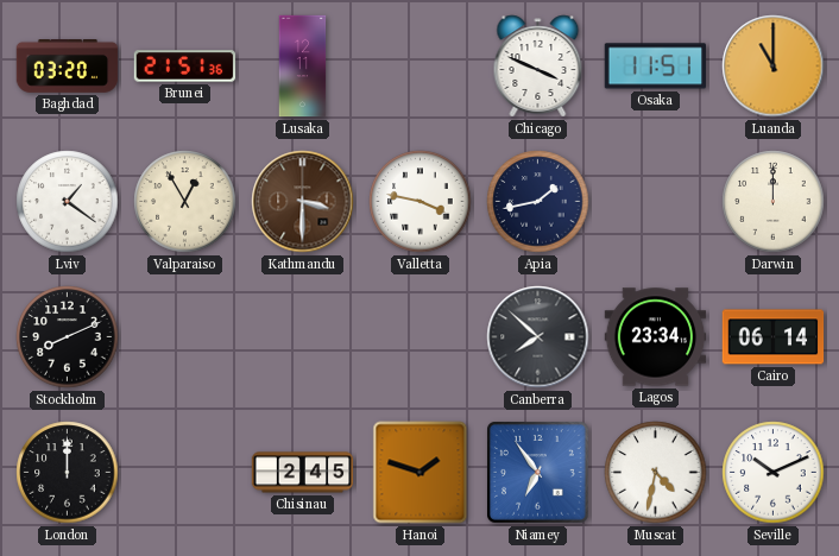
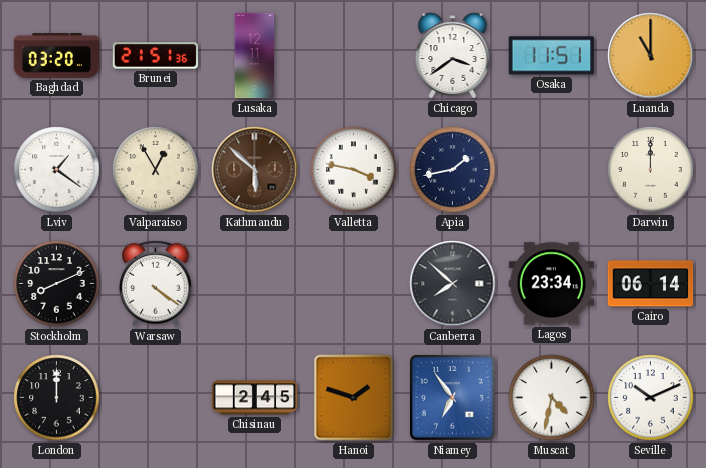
Chicago: 3:49 -> 3:39
Kathmandu: 3:30 -> 5:52
Warsaw: none -> 4:21
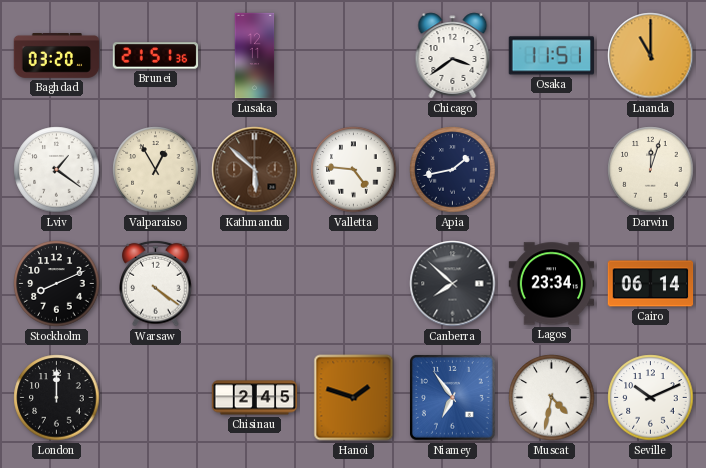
Valletta: 3:47 -> 4:46
Darwin: 12:00 -> 12:03
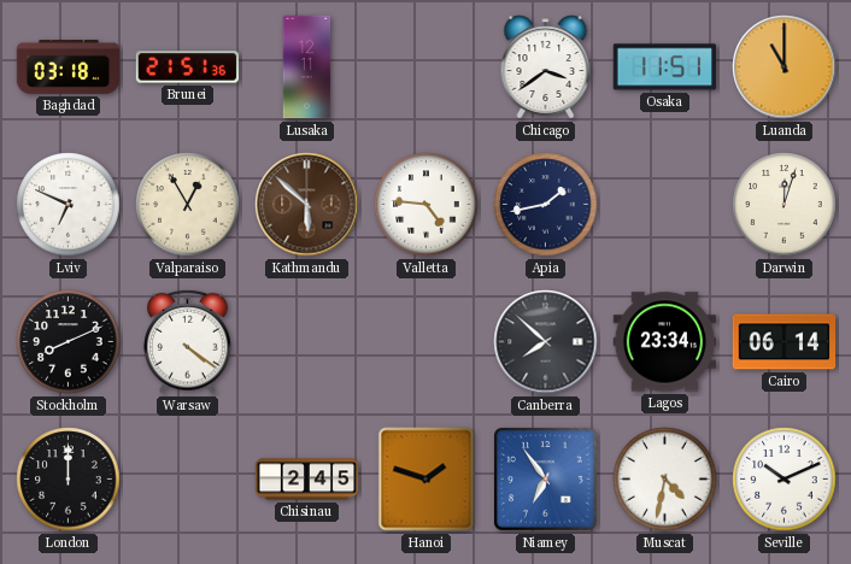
Baghdad: 03:20 -> 03:18
Lviv: 1:21 -> 6:49
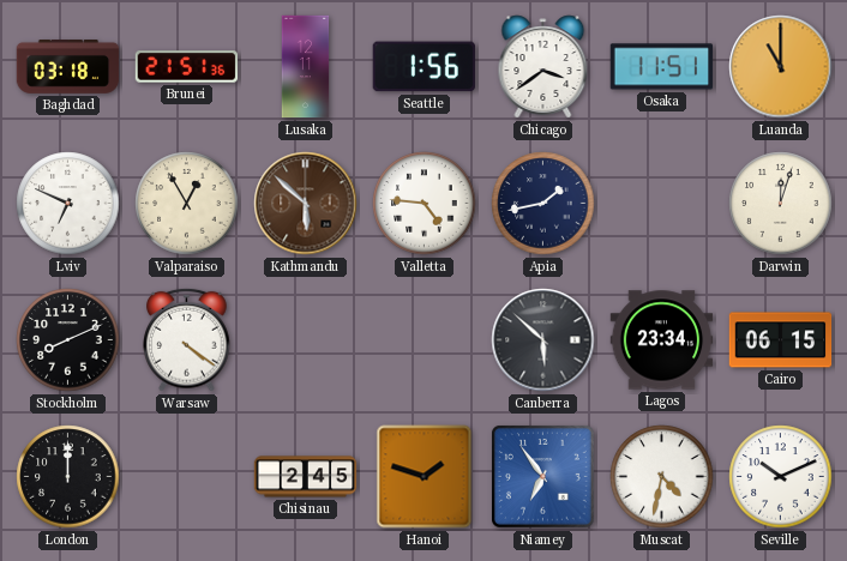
Seattle: none -> 1:56
Canberra: 7:52 -> 5:52
Cairo: 06:14 -> 06:15
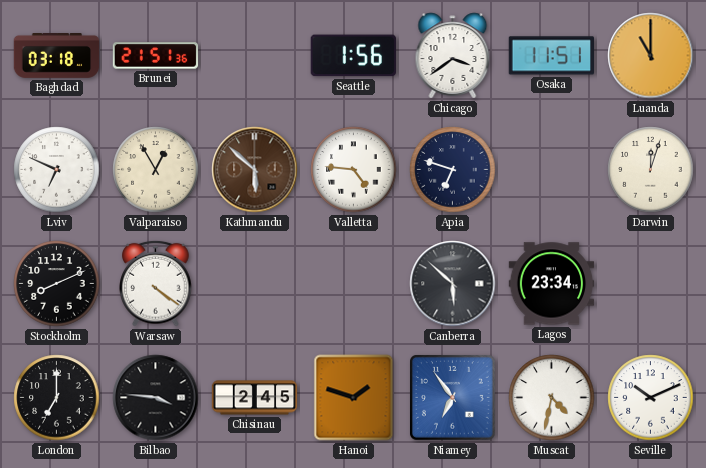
Lusaka: 12:11 -> none
Apia: 1:43 -> 6:48
Cairo: 06:15 -> none
London: 12:00 -> 7:00
Bilbao: none -> 3:46
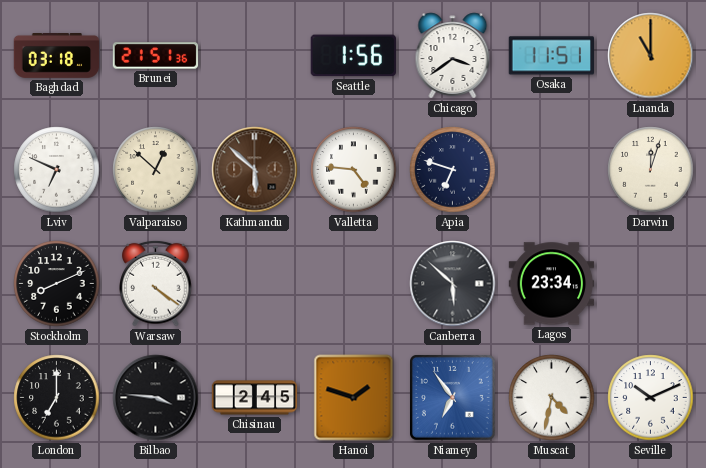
Valparaiso: 12:55 -> 12:52
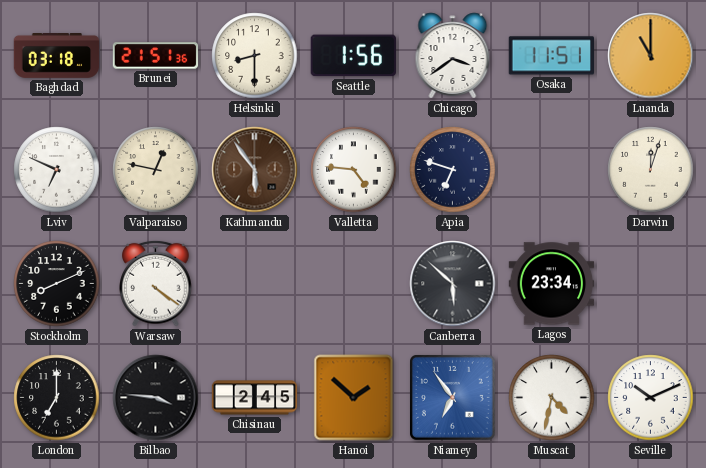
Helsinki: none -> 8:30
Valparaiso: 12:52 -> 12:47
Kathmandu: 5:52 -> 5:54
Hanoi: 1:48 -> 1:52
